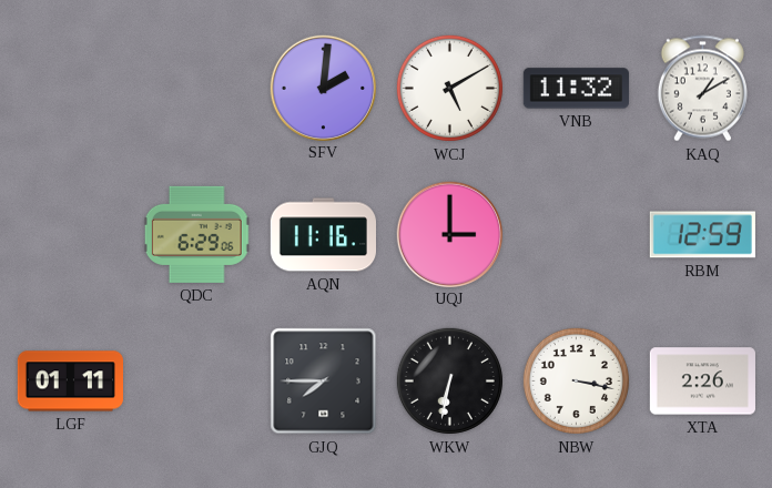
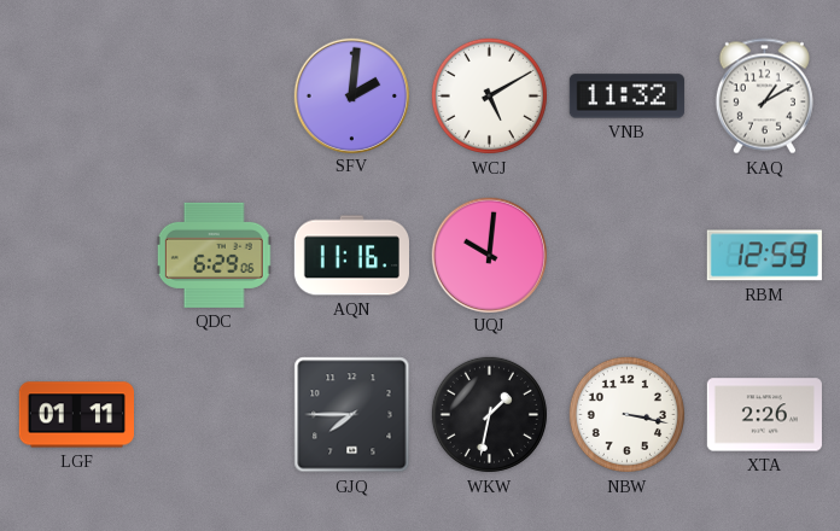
UQJ: 3:00 -> 10:01
WKW: 6:32 -> 1:32
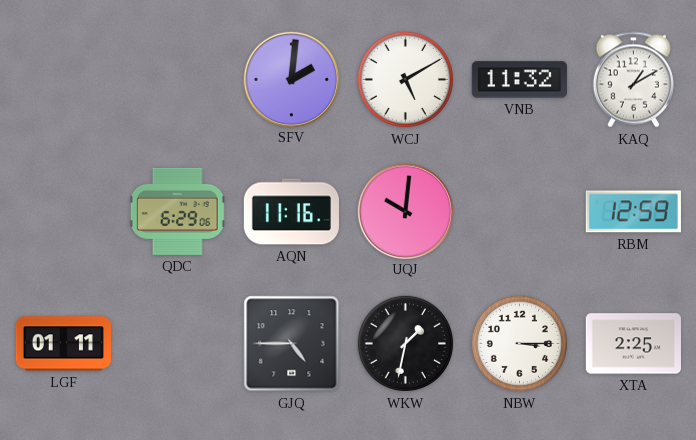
GJQ: 7:45 -> 4:45
NBW: 3:17 -> 3:15
XTA: 2:26 -> 2:25
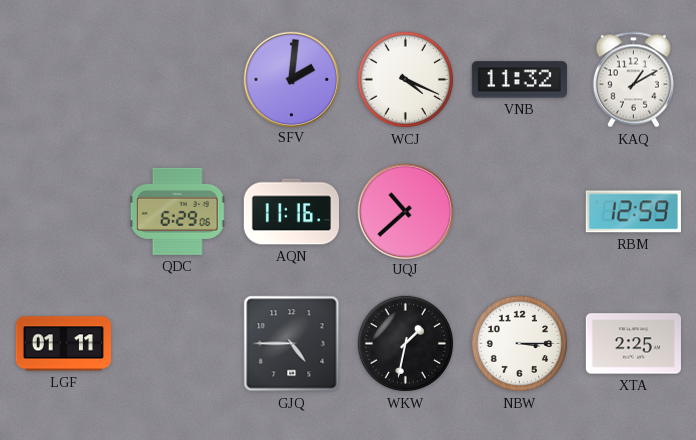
WCJ: 5:10 -> 4:19
UQJ: 10:01 -> 10:38
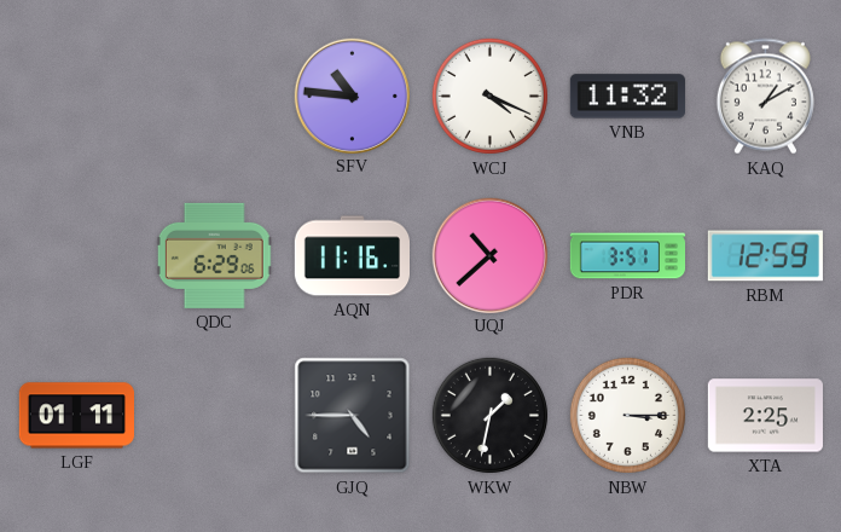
SFV: 2:01 -> 10:46
PDR: none -> 3:51
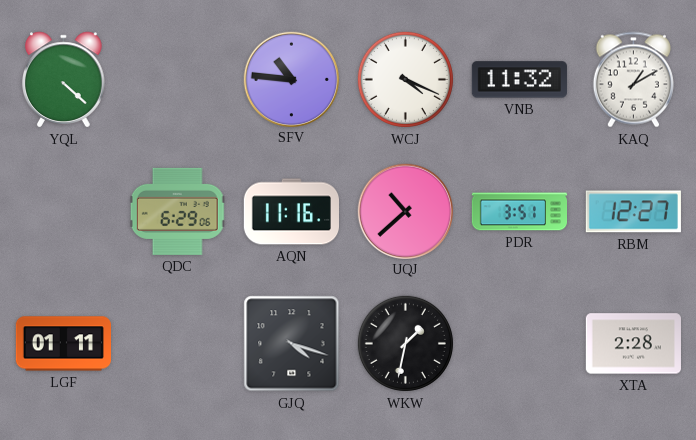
YQL: none -> 4:22
RBM: 12:59 -> 12:27
GJQ: 4:45 -> 4:18
NBW: 3:15 -> none
XTA: 2:25 -> 2:28
